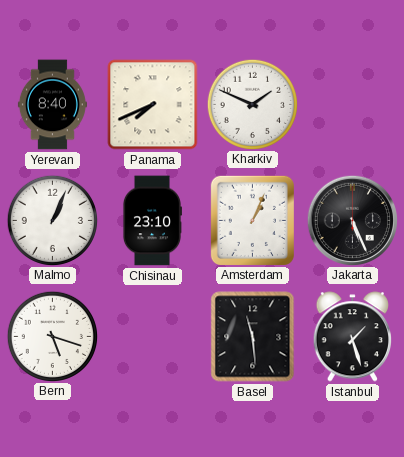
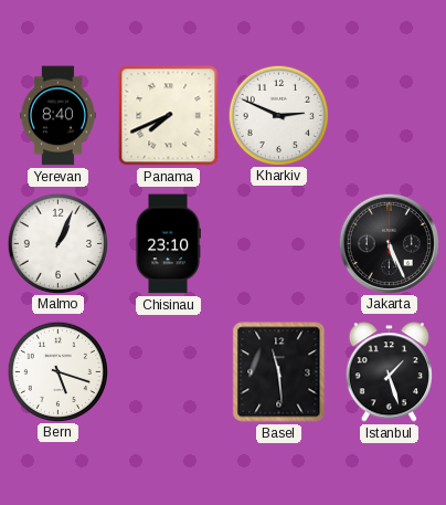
Kharkiv: 1:49 -> 2:49
Amsterdam: 1:04 -> none
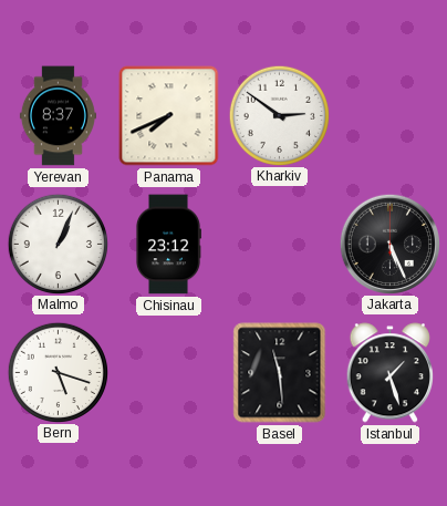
Yerevan: 8:40 -> 8:37
Kharkiv: 2:49 -> 2:51
Chisinau: 23:10 -> 23:12
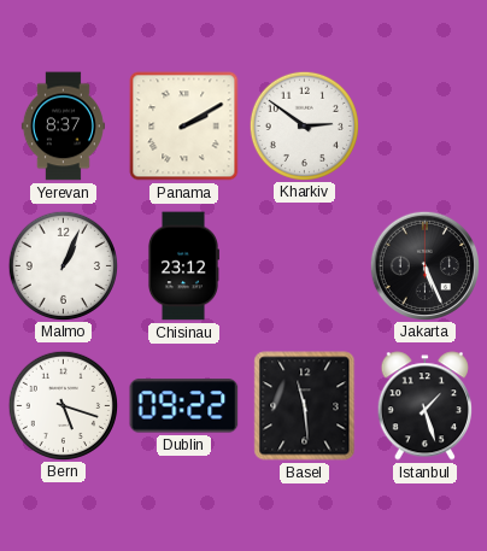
Panama: 7:41 -> 2:10
Dublin: none -> 09:22
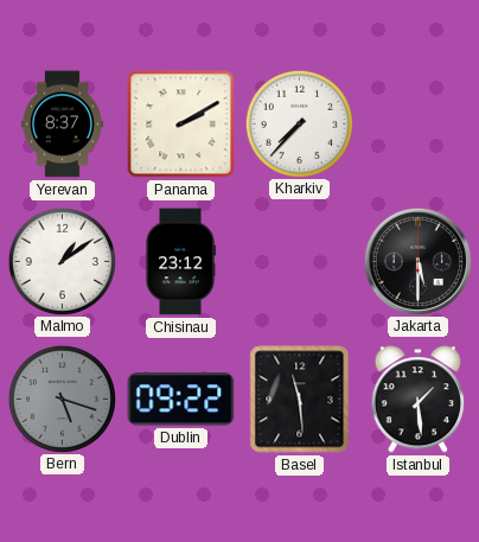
Kharkiv: 2:51 -> 7:37
Malmo: 1:04 -> 1:09
Jakarta: 5:26 -> 5:30
Bern dial: white -> grey
Istanbul: 1:27 -> 1:29
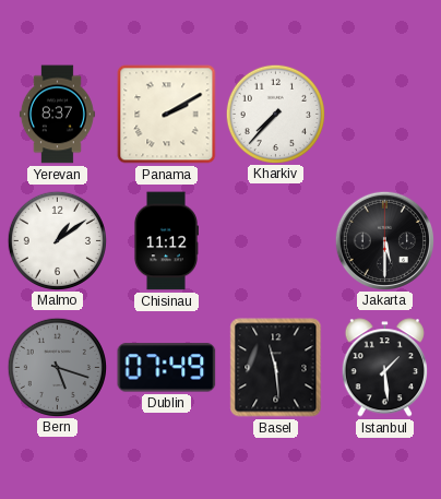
Chisinau: 23:12 -> 11:12
Dublin: 09:22 -> 07:49
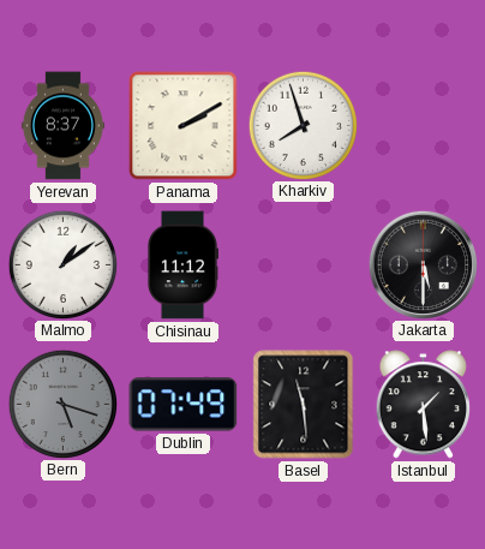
Kharkiv: 7:37 -> 7:57
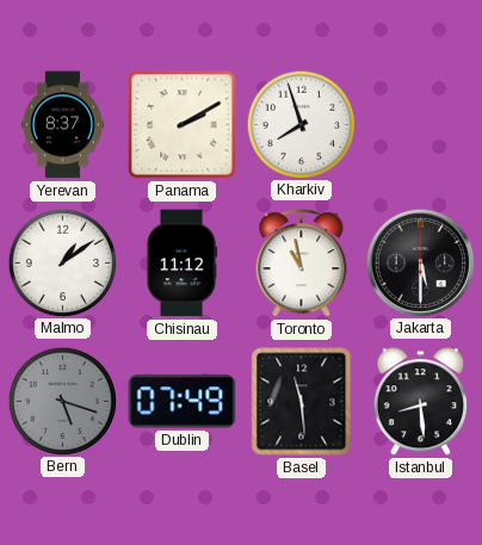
Toronto: none -> 10:58
Istanbul: 1:29 -> 8:29
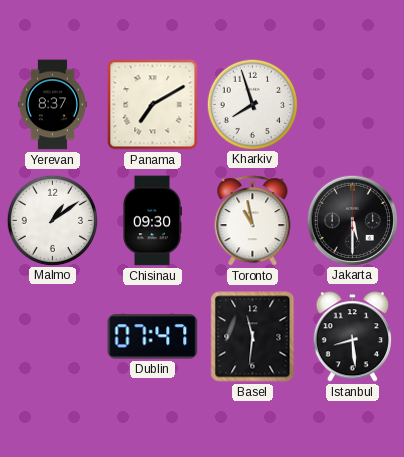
Panama: 2:10 -> 7:10
Chisinau: 11:12 -> 09:30
Bern: 5:18 -> none
Dublin: 07:49 -> 07:47
Basel: 11:29 -> 11:31
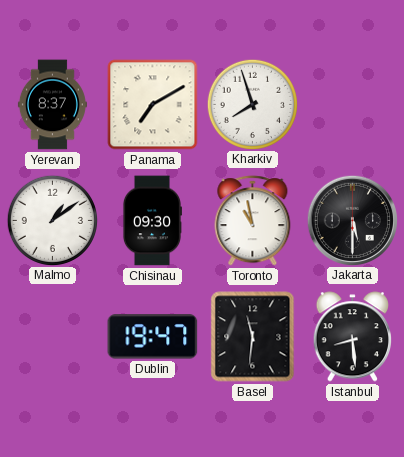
Dublin: 07:47 -> 19:47
